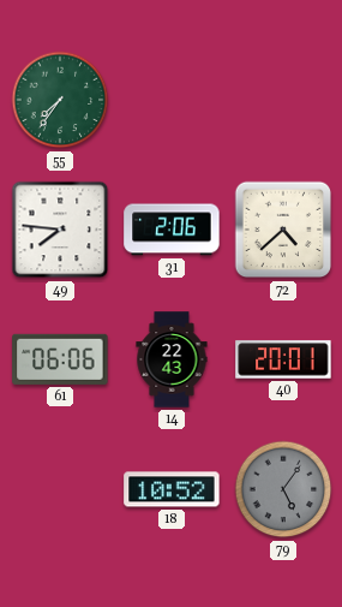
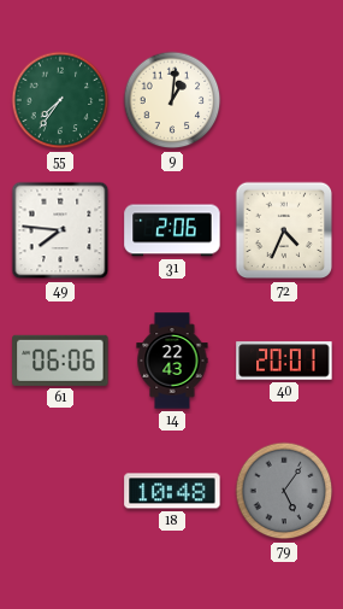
9: none -> 1:01
72: 4:38 -> 4:34
18: 10:52 -> 10:48
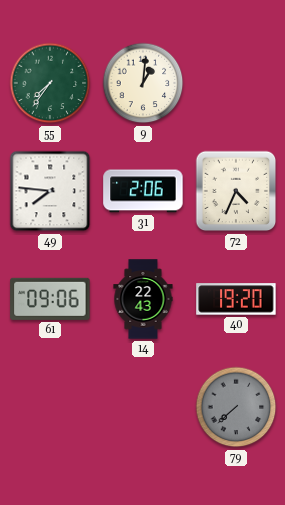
61: 06:06 -> 09:06
40: 20:01 -> 19:20
18: 10:48 -> none
79: 5:06 -> 7:38
